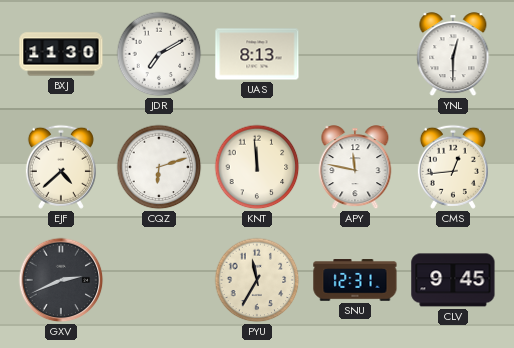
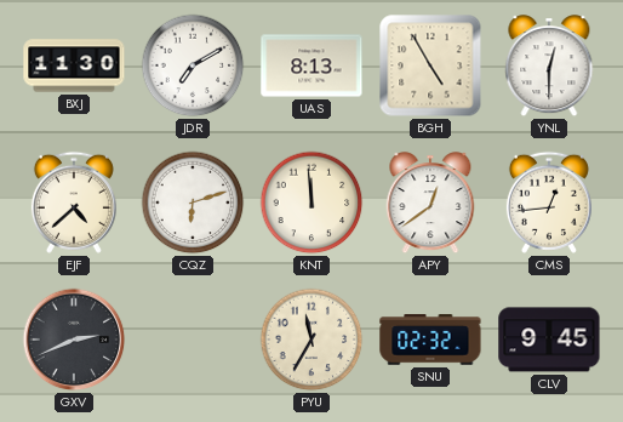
BGH: none -> 4:55
APY: 11:47 -> 12:39
SNU: 12:31 -> 02:32
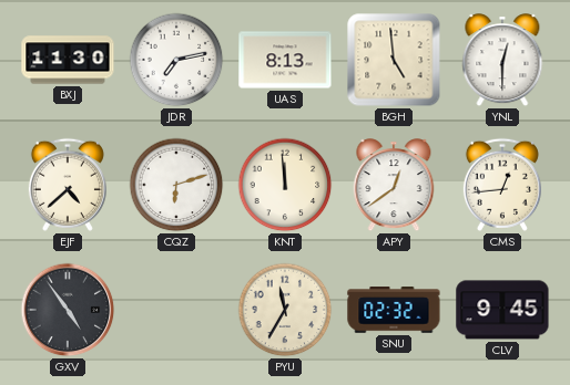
JDR: 7:10 -> 7:13
BGH: 4:55 -> 4:59
GXV: 2:41 -> 4:54
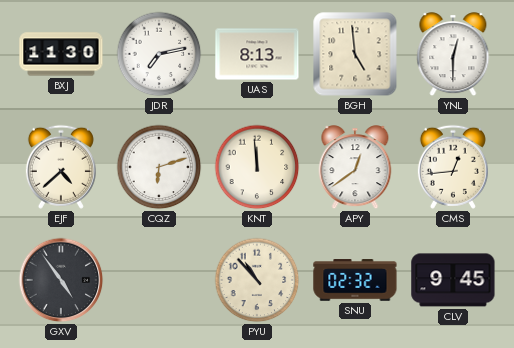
PYU: 11:35 -> 10:53
